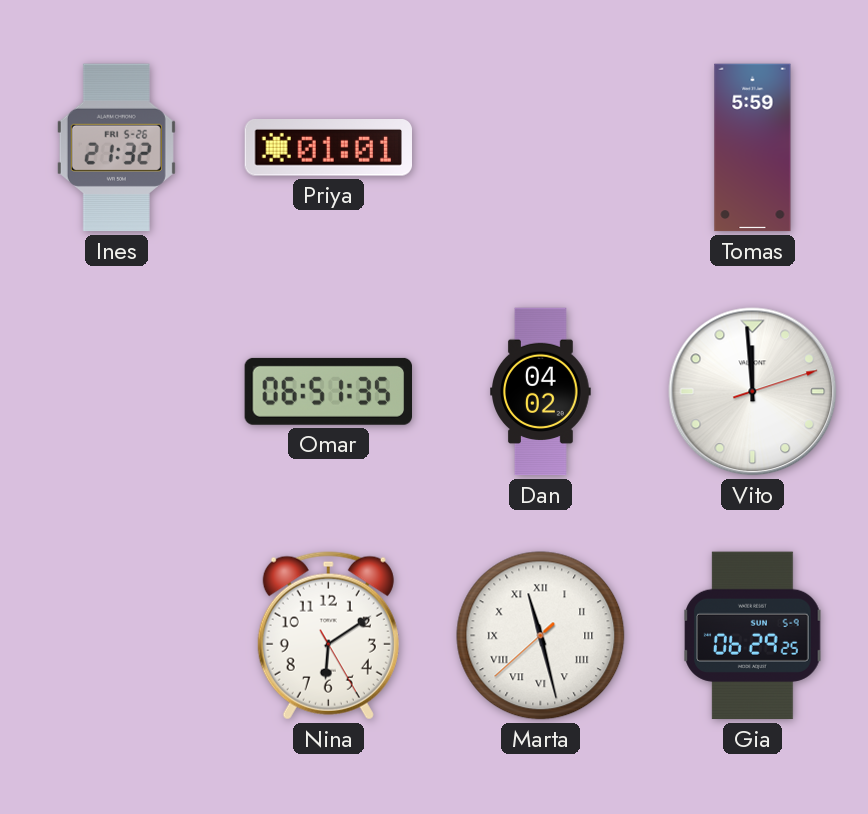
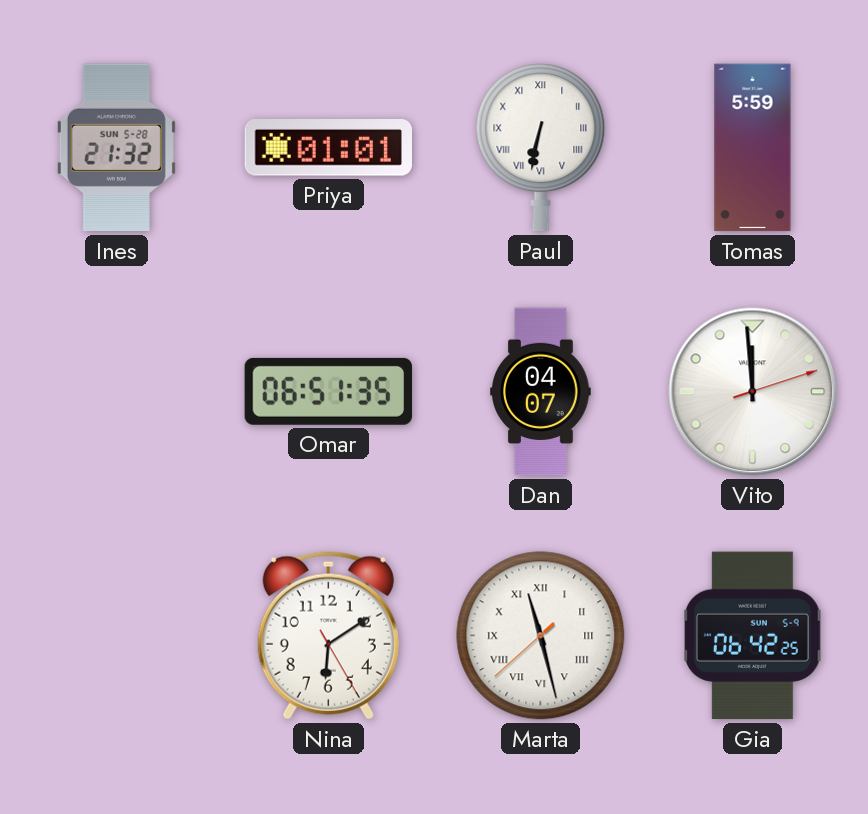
Ines date: FRI 5-26 -> SUN 5-28
Paul: none -> 6:32
Dan: 04:02 -> 04:07
Gia: 06:29 -> 06:42
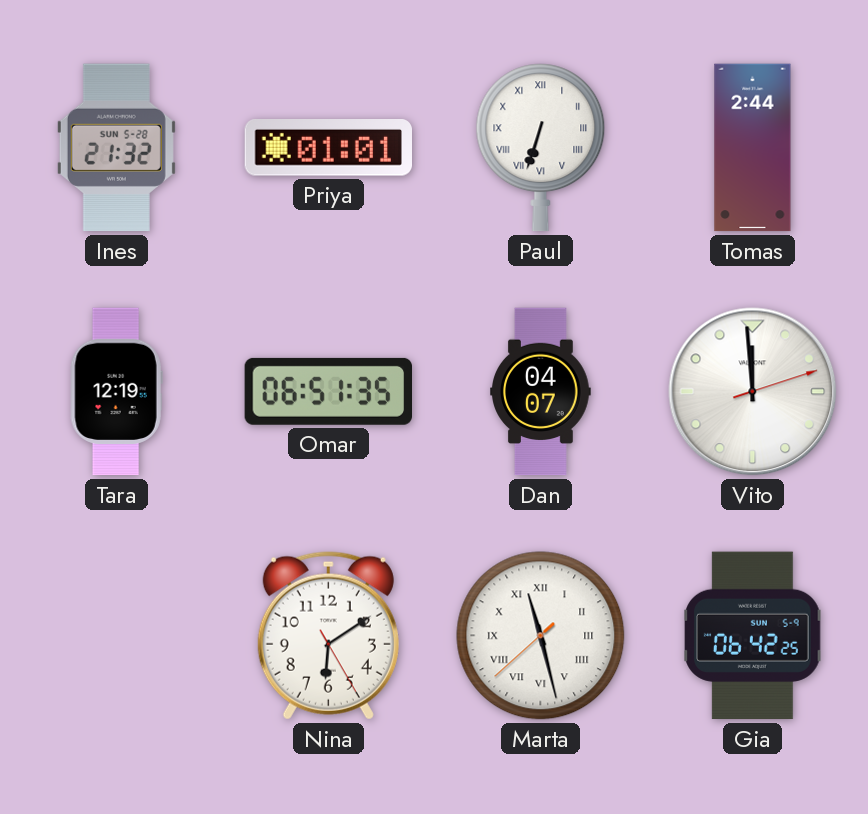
Paul: 6:32 -> 6:33
Tomas: 5:59 -> 2:44
Tara: none -> 12:19
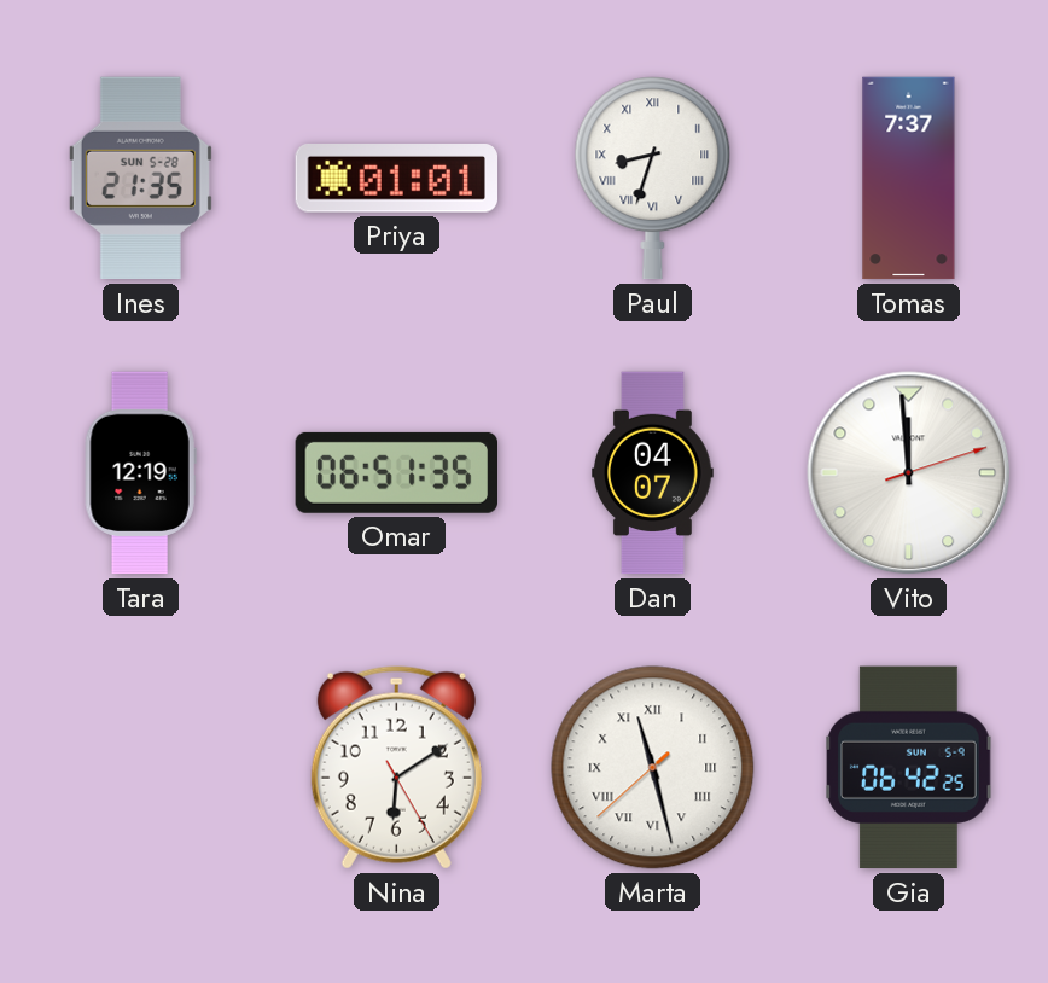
Ines: 21:32 -> 21:35
Paul: 6:33 -> 8:33
Tomas: 2:44 -> 7:37
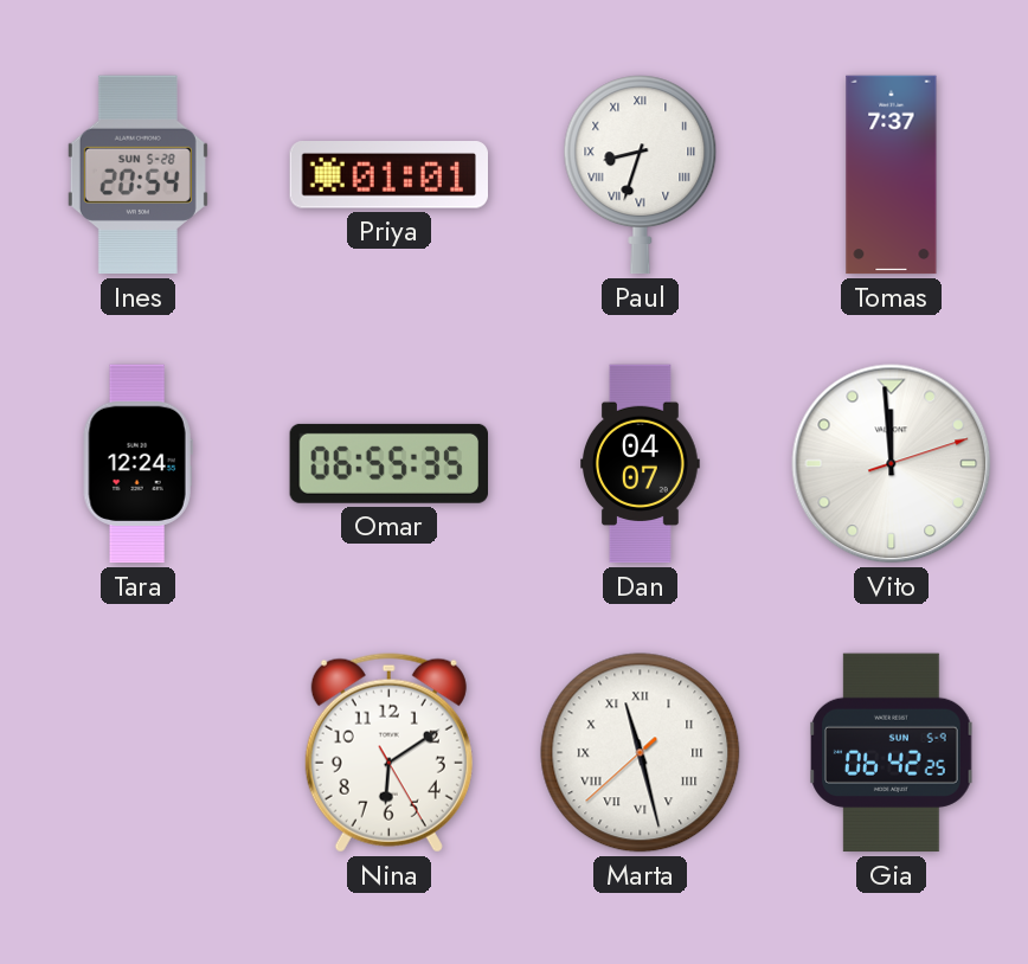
Ines: 21:35 -> 20:54
Tara: 12:19 -> 12:24
Omar: 06:51 -> 06:55
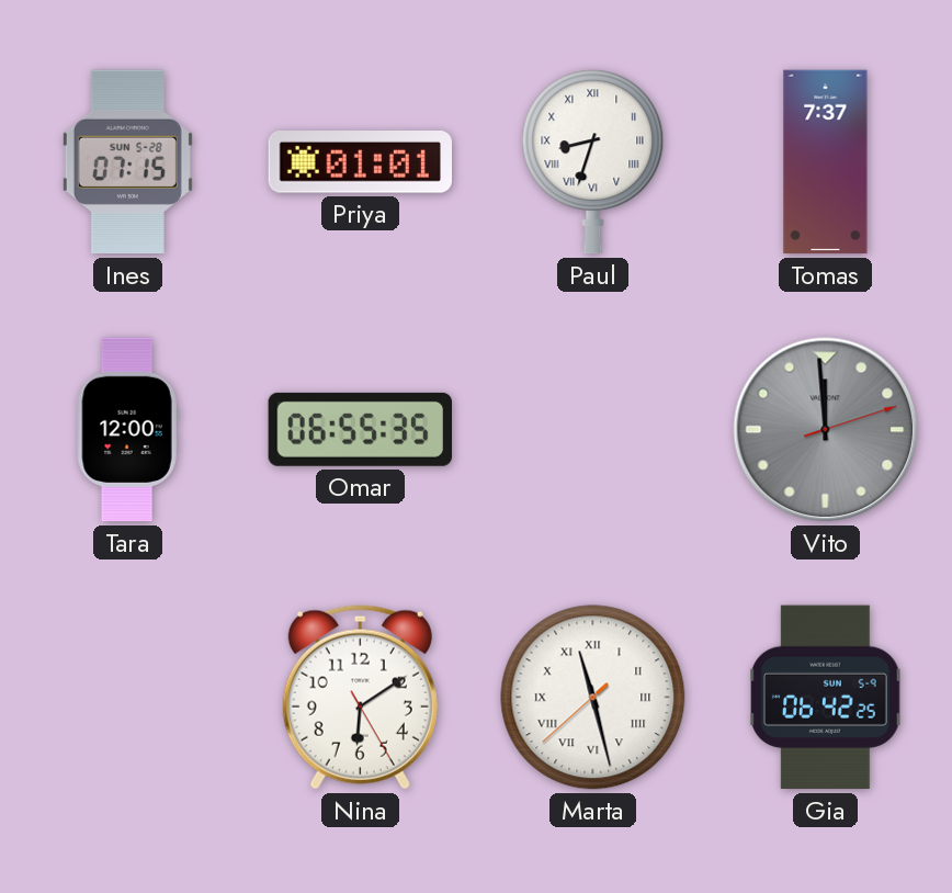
Ines: 20:54 -> 07:15
Tara: 12:24 -> 12:00
Dan: 04:07 -> none
Vito dial: white -> grey
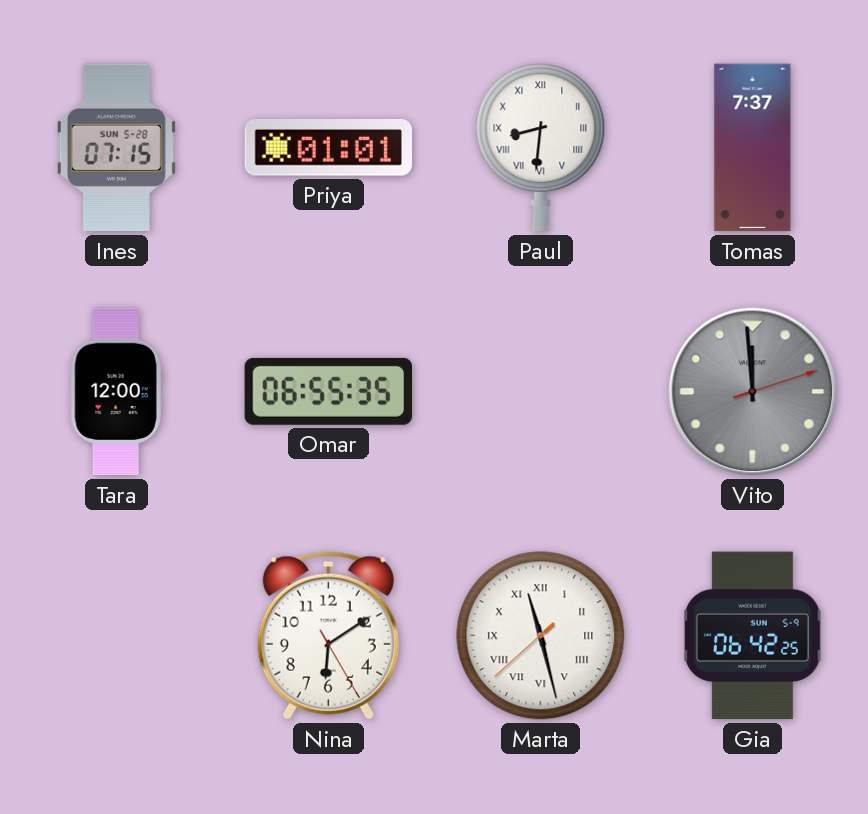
Paul: 8:33 -> 8:31
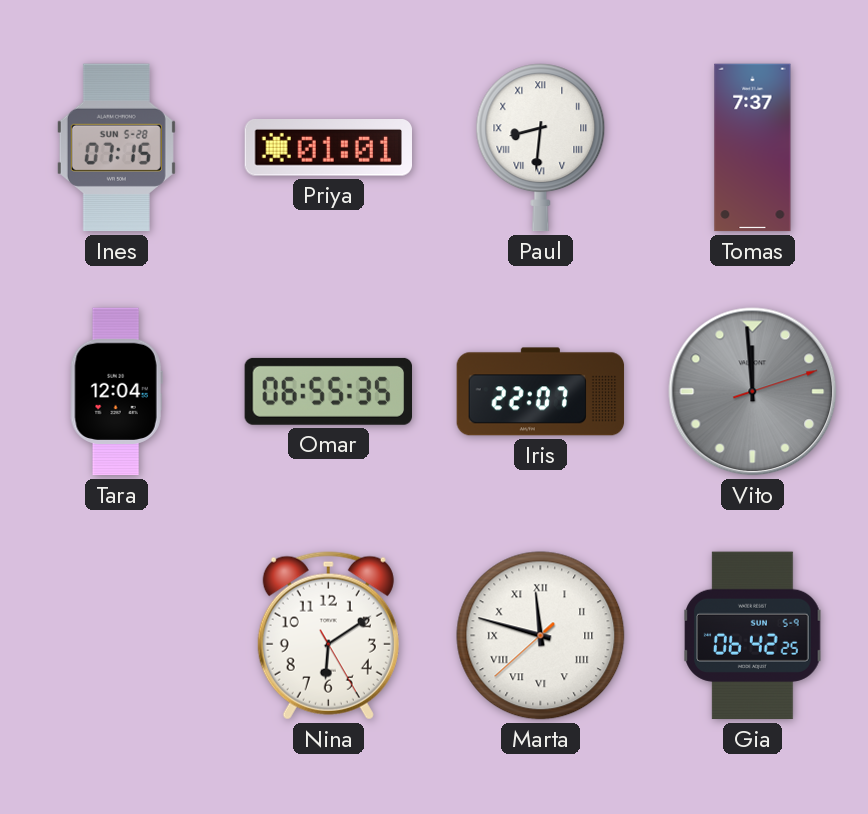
Tara: 12:00 -> 12:04
Iris: none -> 22:07
Marta: 11:27 -> 11:47
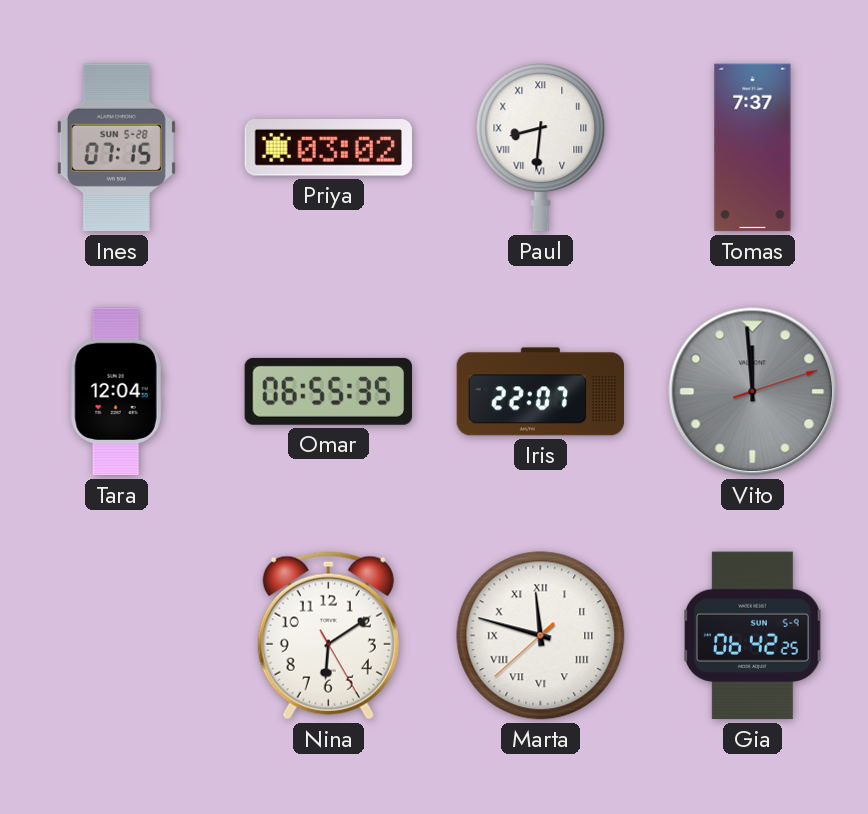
Priya: 01:01 -> 03:02
